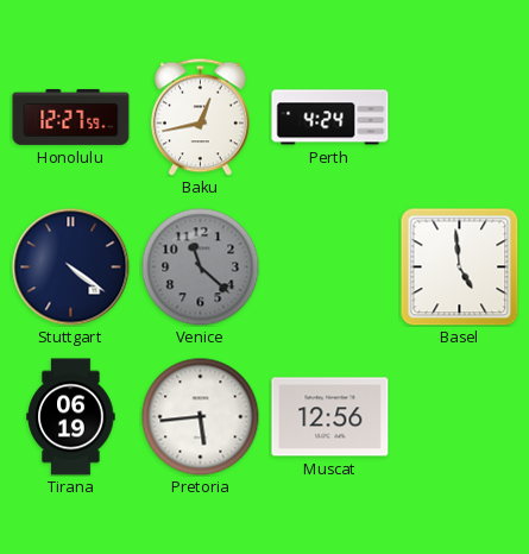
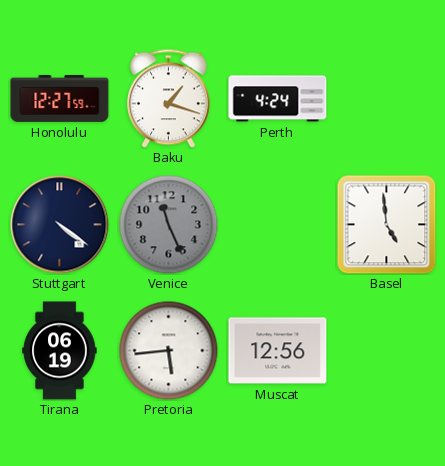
Baku: 12:43 -> 1:18
Venice: 11:22 -> 11:26
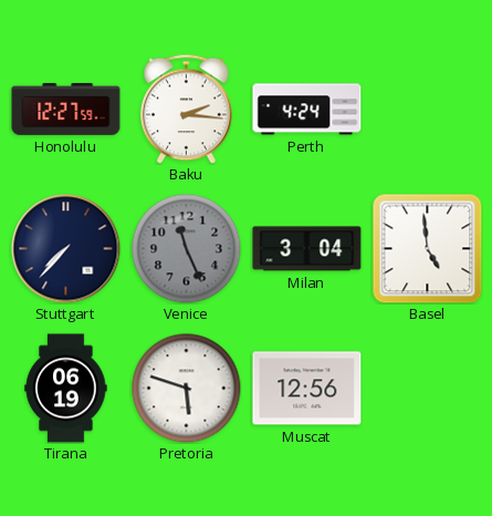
Baku: 1:18 -> 2:16
Stuttgart: 4:21 -> 7:37
Milan: none -> 3:04
Pretoria: 5:44 -> 5:48
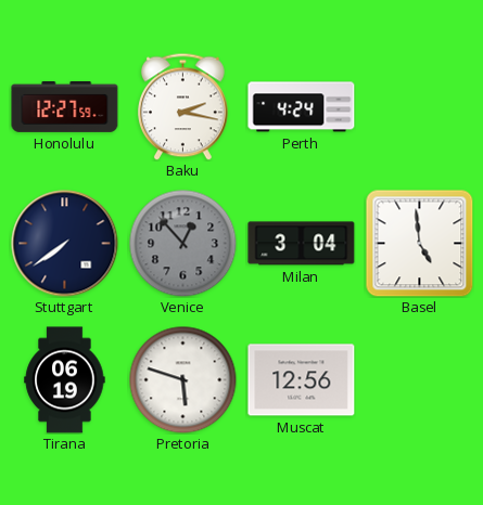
Baku: 2:16 -> 2:17
Stuttgart: 7:37 -> 7:39
Venice: 11:26 -> 12:53
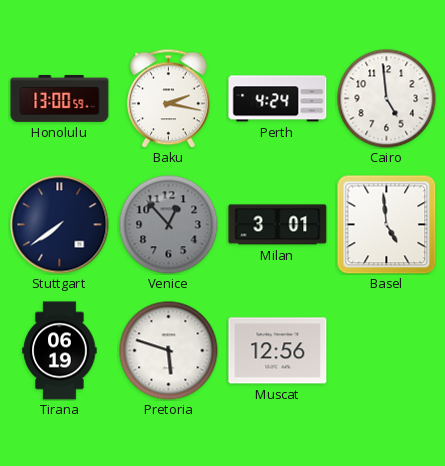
Honolulu: 12:27 -> 13:00
Cairo: none -> 4:59
Milan: 3:04 -> 3:01
